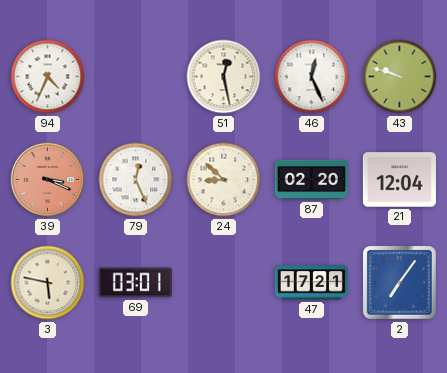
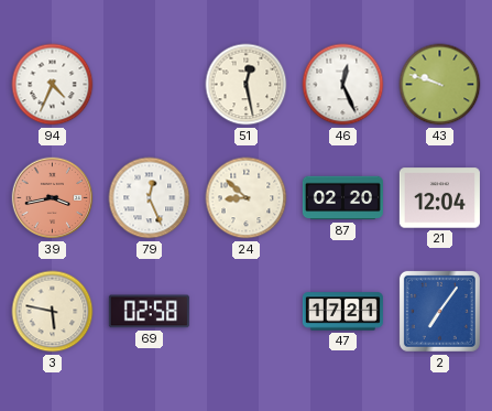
39: 3:19 -> 3:43
69: 03:01 -> 02:58
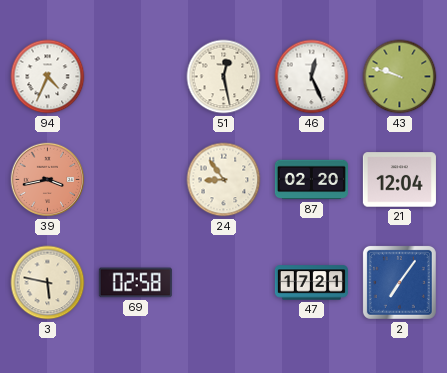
79: 12:26 -> none
24: 8:52 -> 8:54
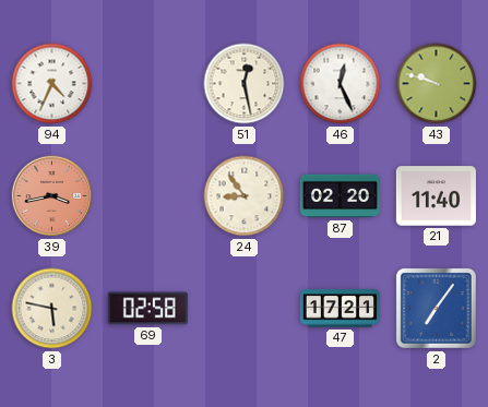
21: 12:04 -> 11:40
